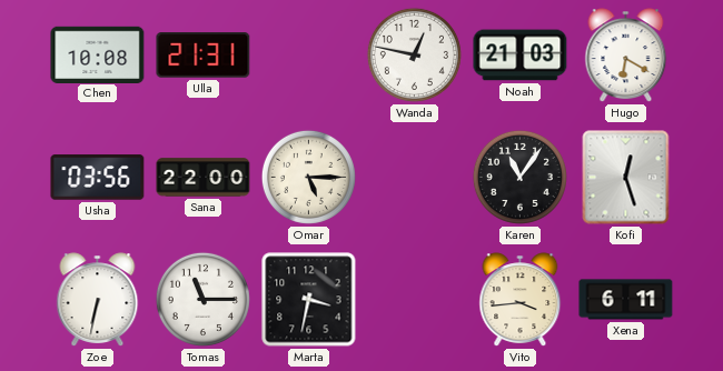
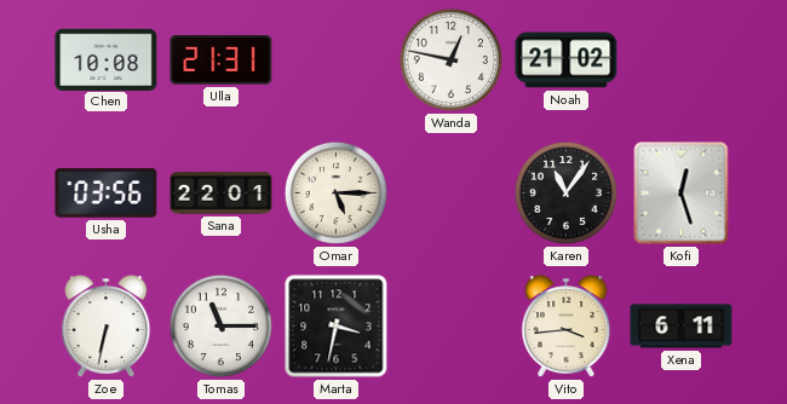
Noah: 21:03 -> 21:02
Hugo: 6:20 -> none
Sana: 22:00 -> 22:01
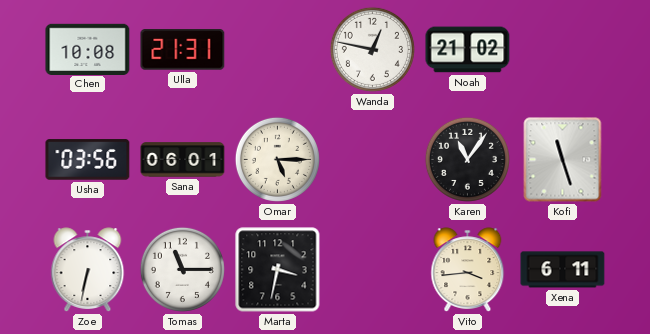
Sana: 22:01 -> 06:01
Kofi: 12:27 -> 11:27
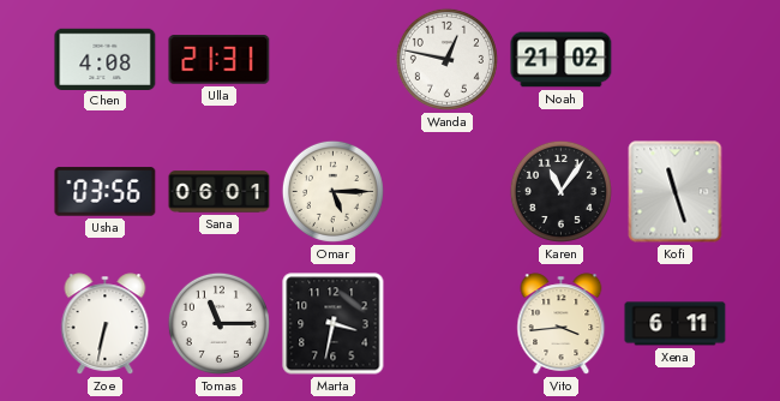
Chen: 10:08 -> 4:08
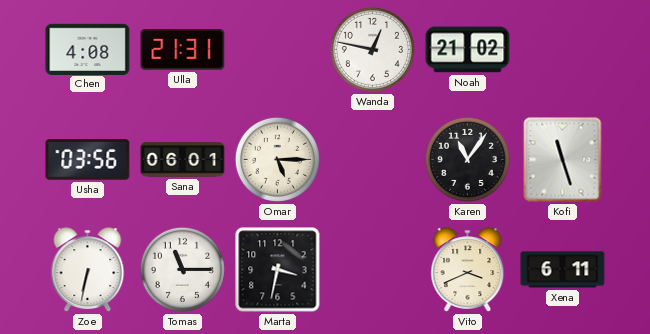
Vito: 3:44 -> 3:41
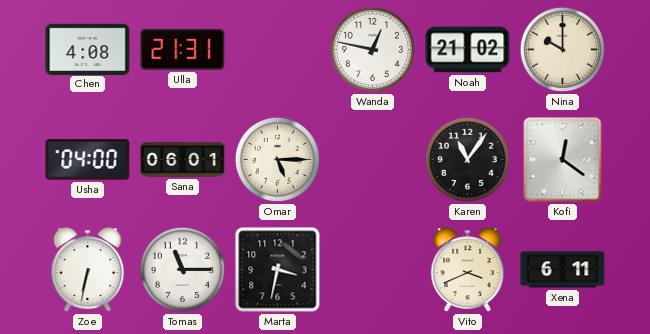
Nina: none -> 10:00
Usha: 03:56 -> 04:00
Kofi: 11:27 -> 12:21
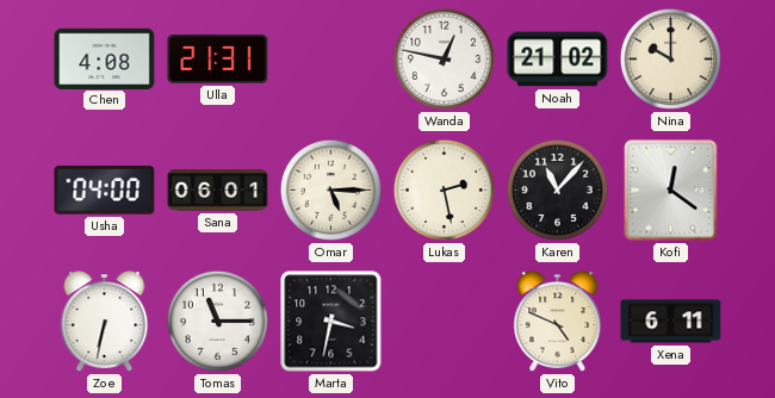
Lukas: none -> 2:28
Karen: 11:06 -> 11:07
Vito: 3:41 -> 4:49
